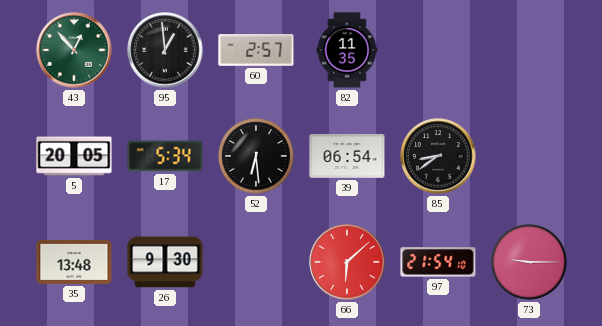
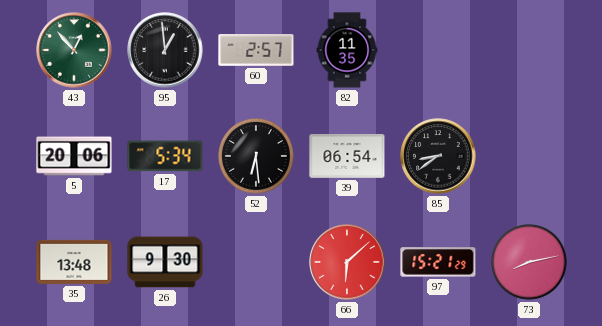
5: 20:05 -> 20:06
97: 21:54 -> 15:21
73: 9:15 -> 8:13
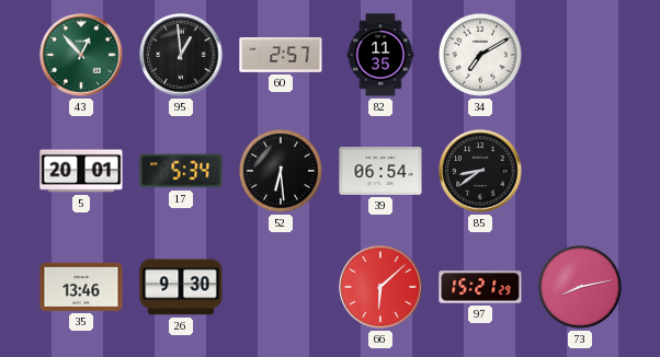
34: none -> 7:10
5: 20:06 -> 20:01
35: 13:48 -> 13:46
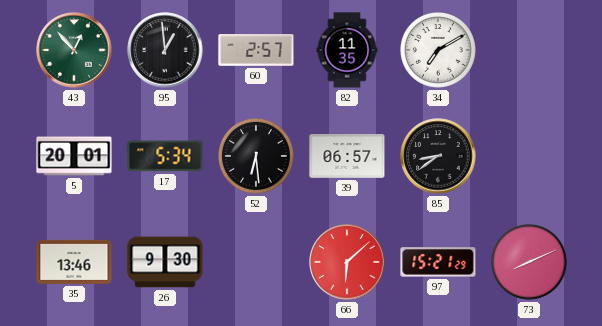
39: 06:54 -> 06:57
73: 8:13 -> 8:11
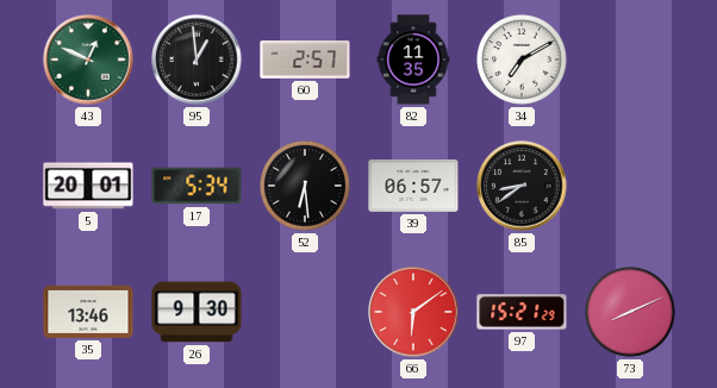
43: 12:53 -> 12:49
66: 6:08 -> 6:09
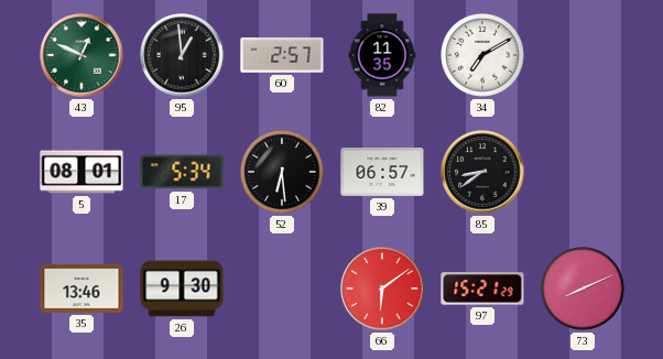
5: 20:01 -> 08:01
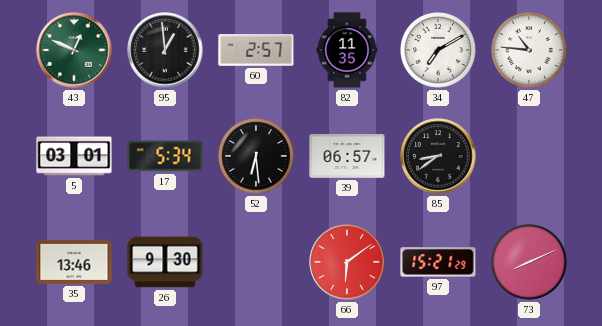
47: none -> 10:46
5: 08:01 -> 03:01
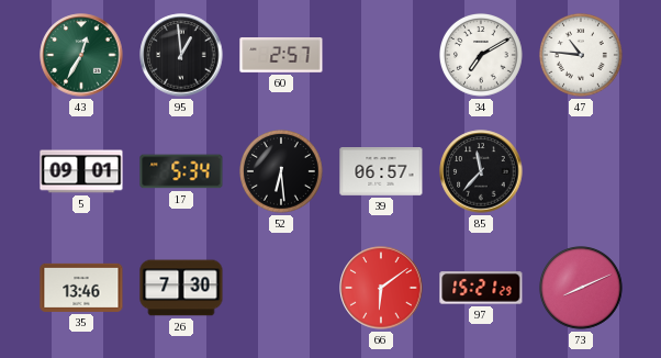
43: 12:49 -> 12:35
82: 11:35 -> none
5: 03:01 -> 09:01
85: 8:39 -> 11:37
26: 9:30 -> 7:30
